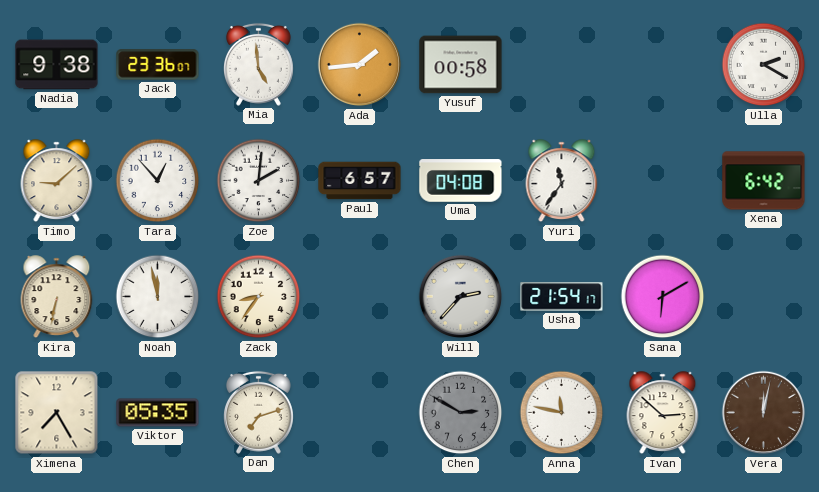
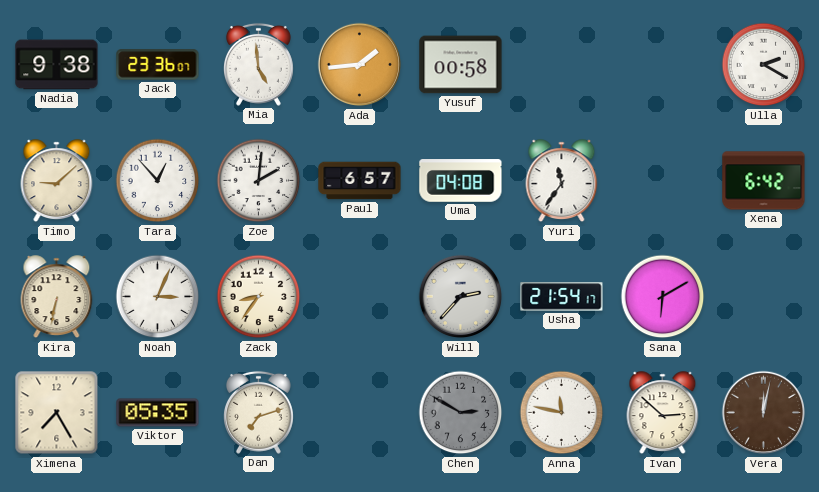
Noah: 11:58 -> 3:04
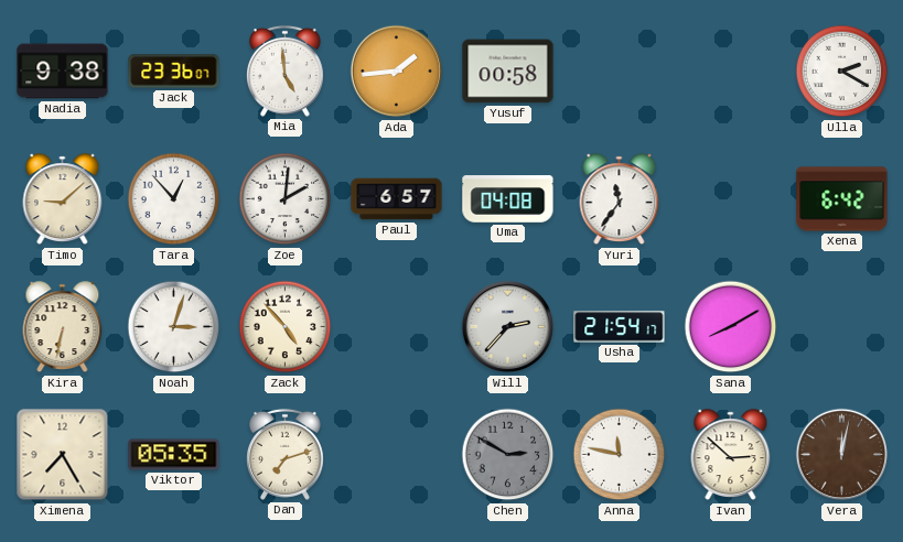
Noah: 3:04 -> 3:03
Zack: 8:36 -> 4:53
Sana: 6:10 -> 8:10
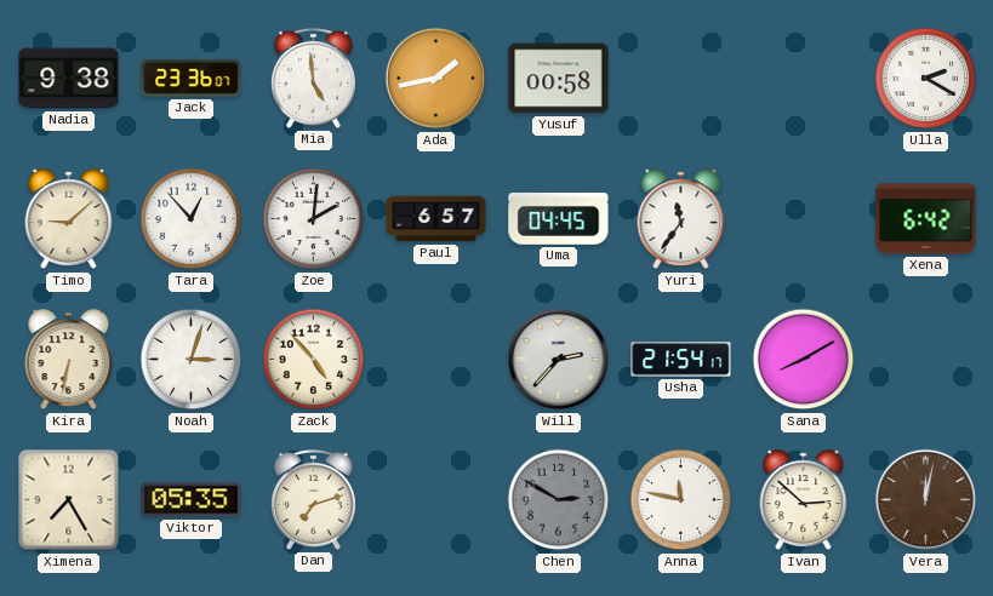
Ada: 1:44 -> 1:43
Uma: 04:08 -> 04:45
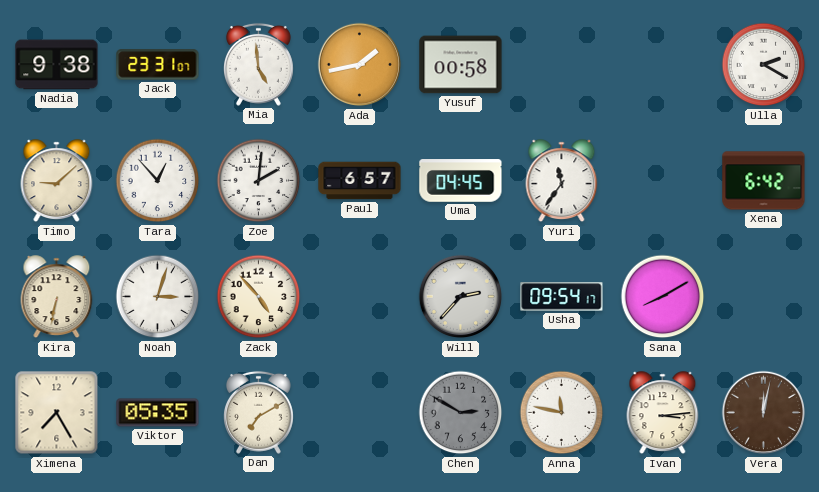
Jack: 23:36 -> 23:31
Usha: 21:54 -> 09:54
Dan: 7:12 -> 7:10
Ivan: 2:52 -> 3:14
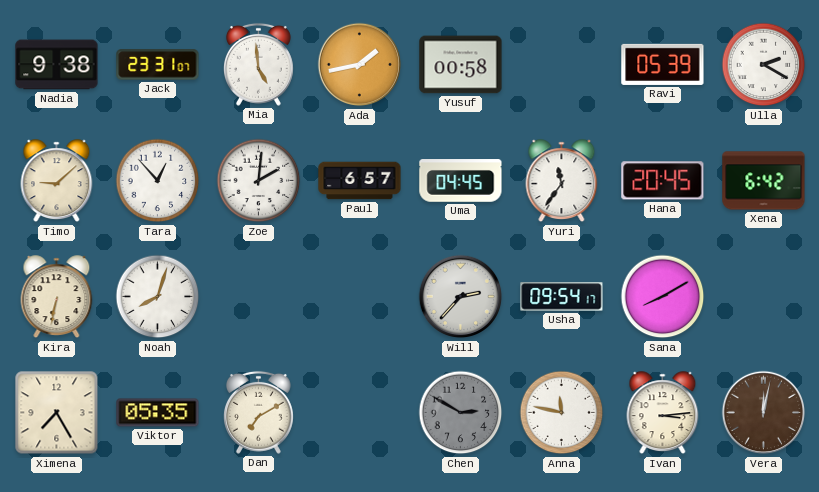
Ravi: none -> 05:39
Hana: none -> 20:45
Noah: 3:03 -> 8:03
Zack: 4:53 -> none
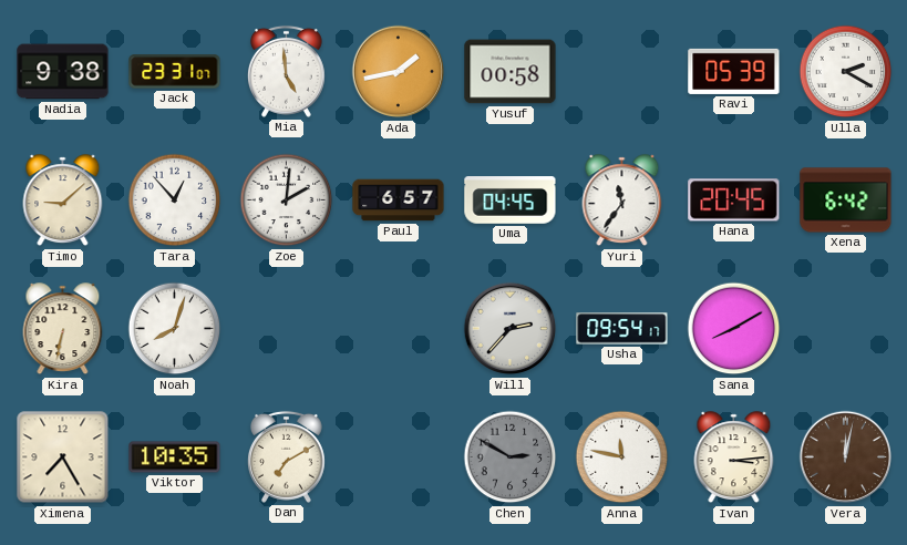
Viktor: 05:35 -> 10:35
